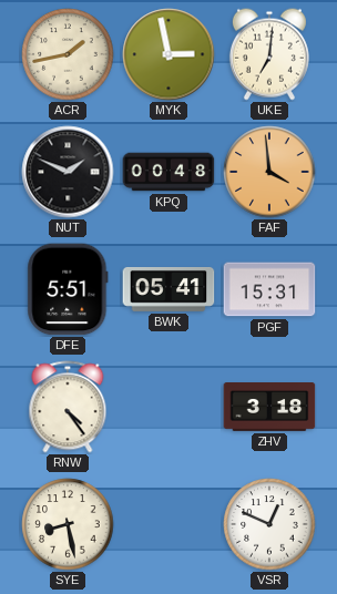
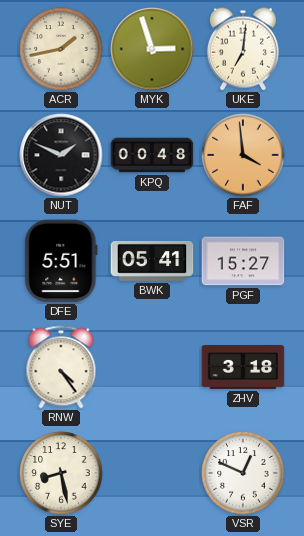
MYK: 2:58 -> 2:57
PGF: 15:31 -> 15:27
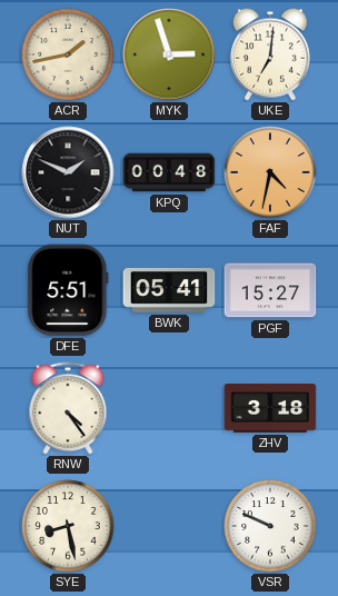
FAF: 3:59 -> 4:32
VSR: 12:49 -> 9:49
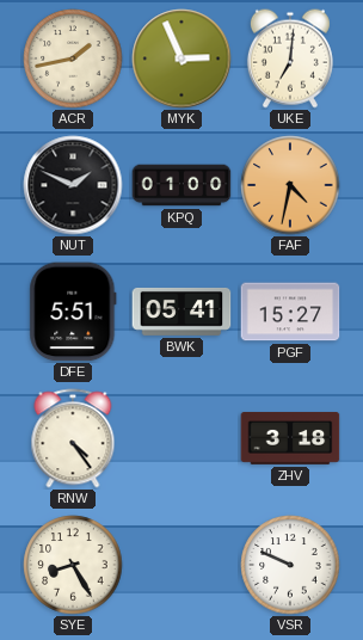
MYK: 2:57 -> 2:56
KPQ: 00:48 -> 01:00
SYE: 8:28 -> 8:25
